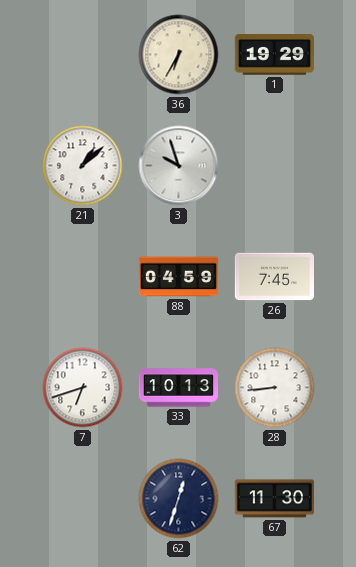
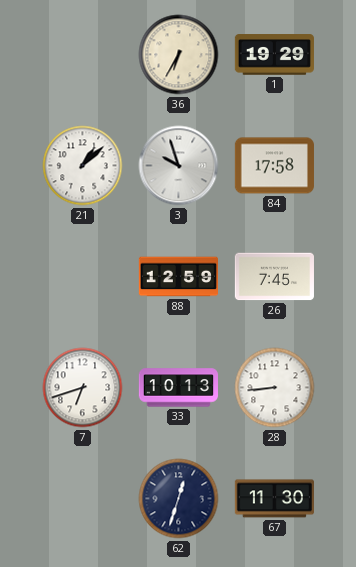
84: none -> 17:58
88: 04:59 -> 12:59
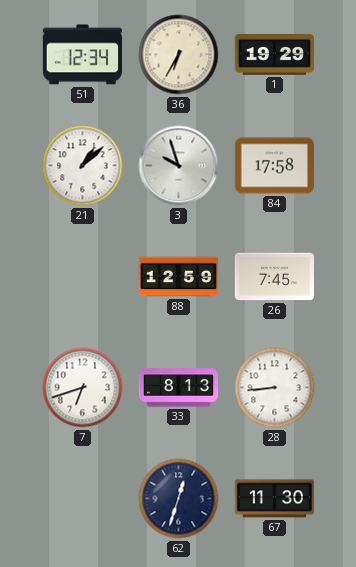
51: none -> 12:34
33: 10:13 -> 8:13
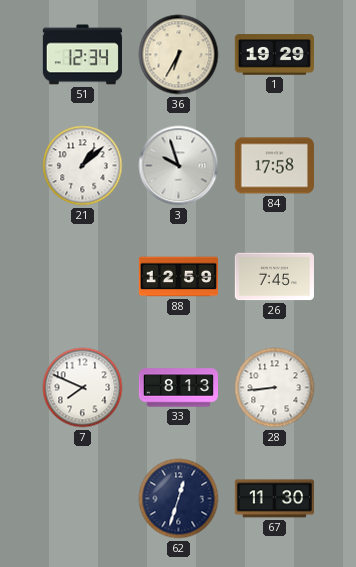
7: 6:42 -> 7:49
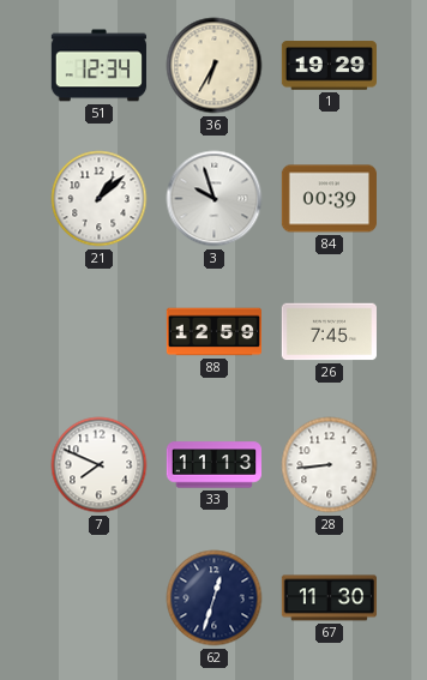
84: 17:58 -> 00:39
33: 8:13 -> 11:13
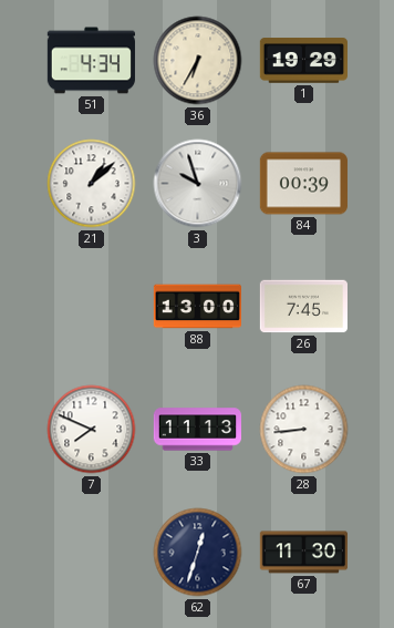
51: 12:34 -> 4:34
88: 12:59 -> 13:00
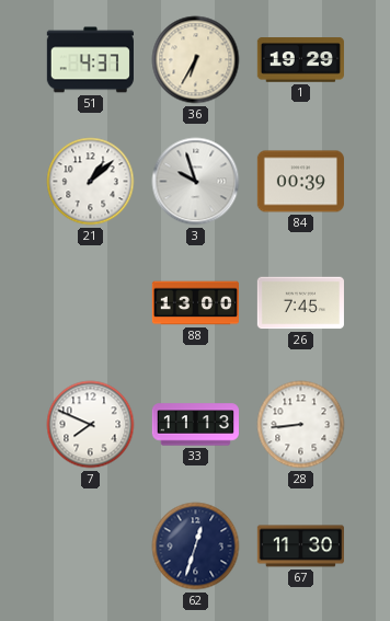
51: 4:34 -> 4:37
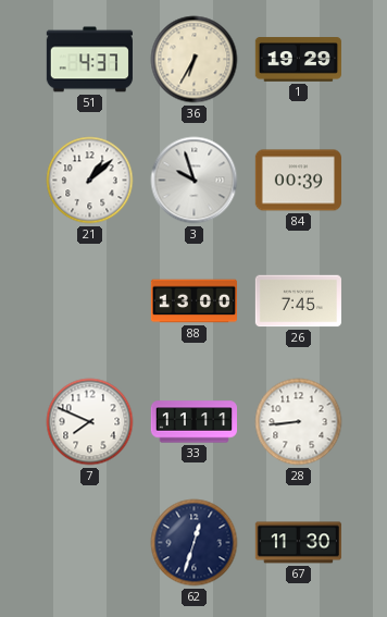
33: 11:13 -> 11:11
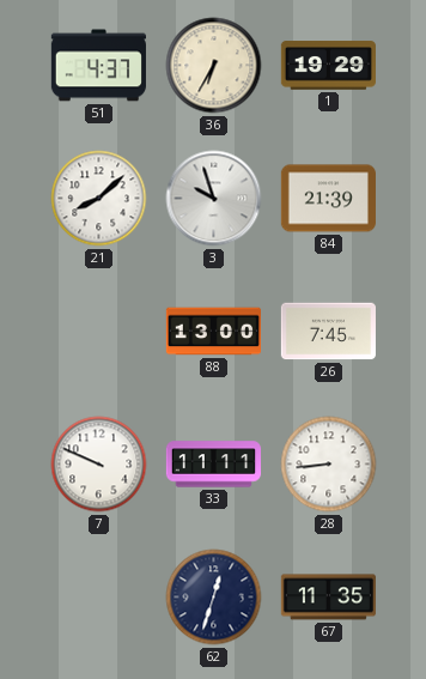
21: 1:08 -> 8:08
84: 00:39 -> 21:39
7: 7:49 -> 9:49
67: 11:30 -> 11:35
